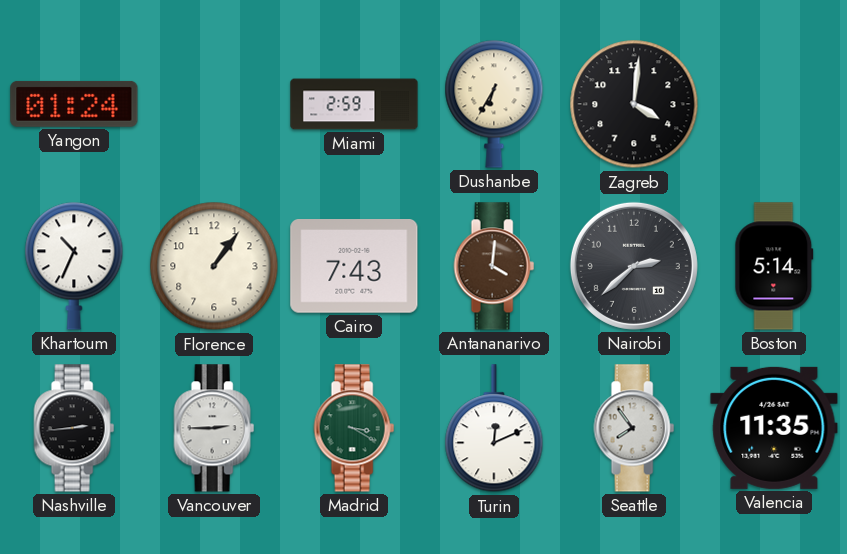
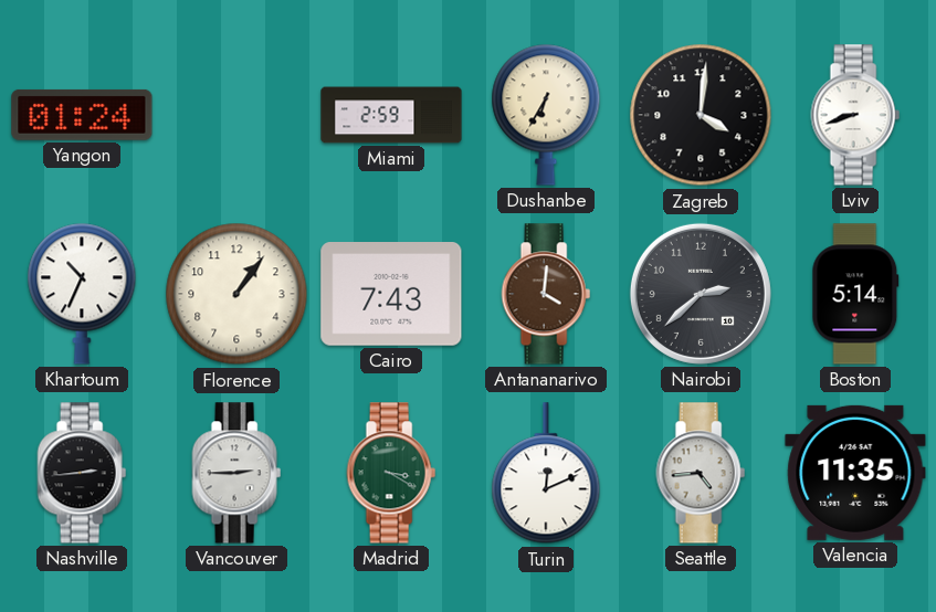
Lviv: none -> 8:42
Seattle: 7:54 -> 4:44
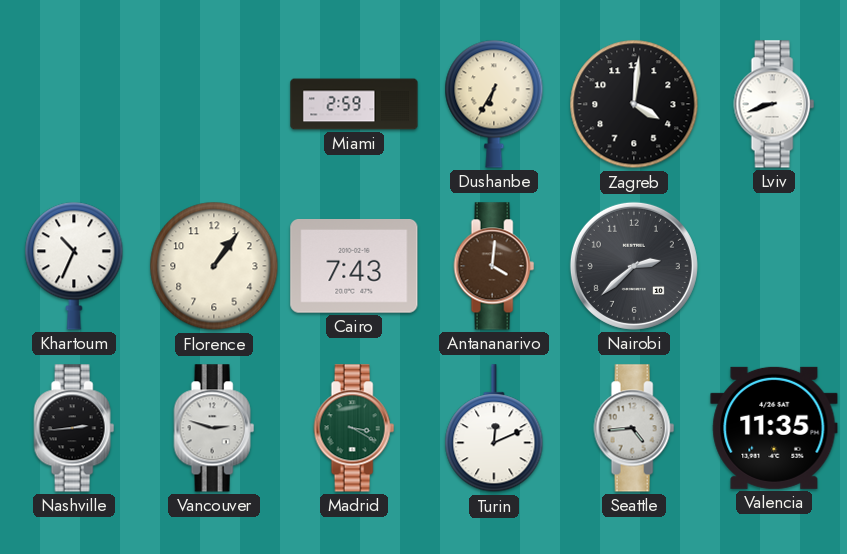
Yangon: 01:24 -> none
Boston: 5:14 -> none
Vancouver: 2:45 -> 2:48
